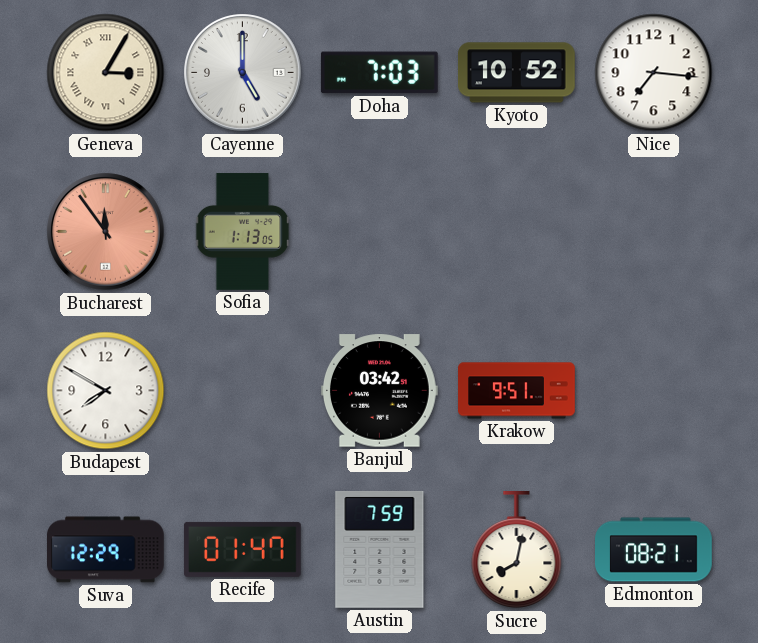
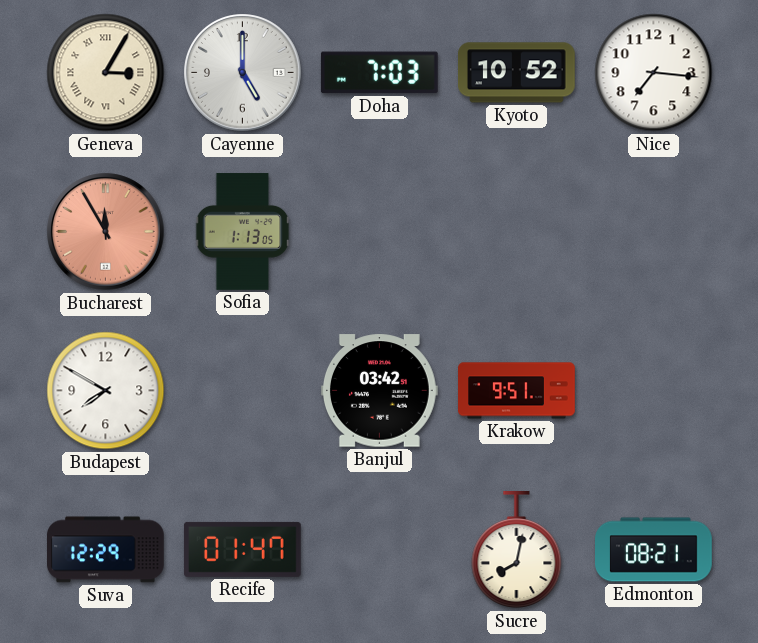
Bucharest: 11:54 -> 11:55
Austin: 7:59 -> none
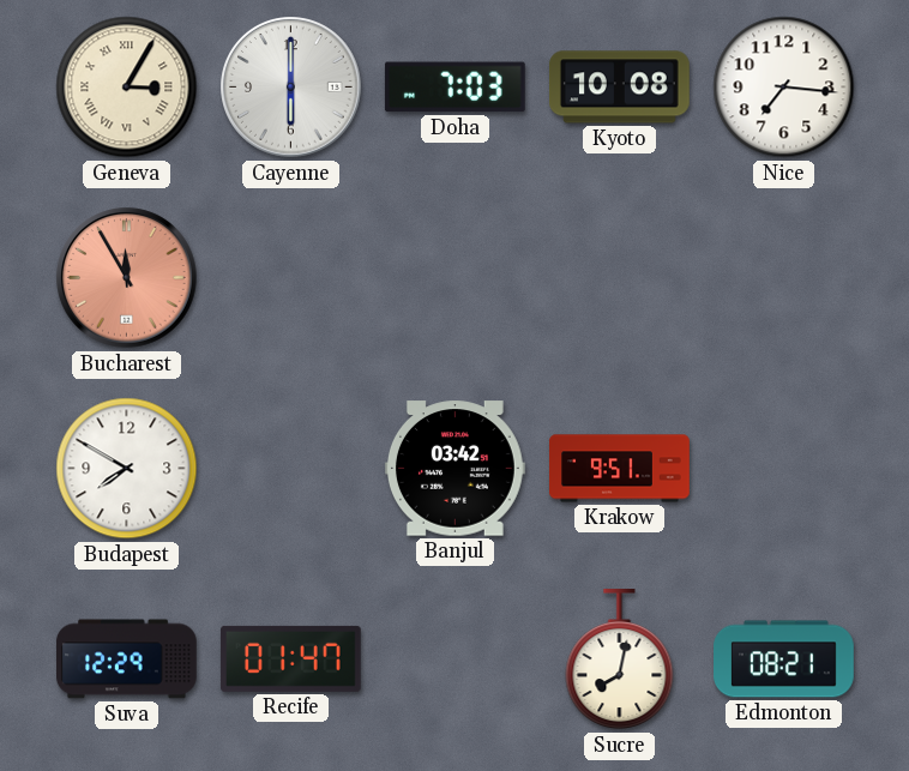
Cayenne: 5:00 -> 6:00
Kyoto: 10:52 -> 10:08
Sofia: 1:13 -> none
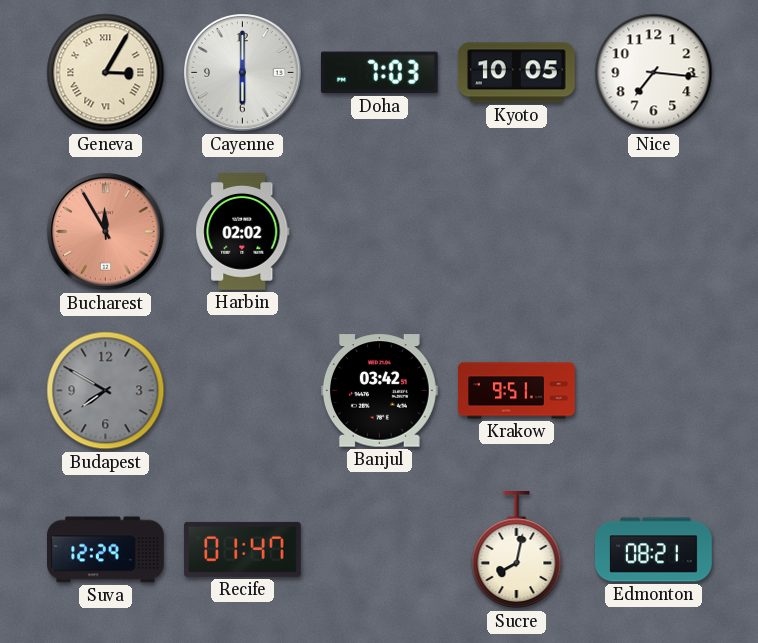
Kyoto: 10:08 -> 10:05
Harbin: none -> 02:02
Budapest dial: white -> grey
